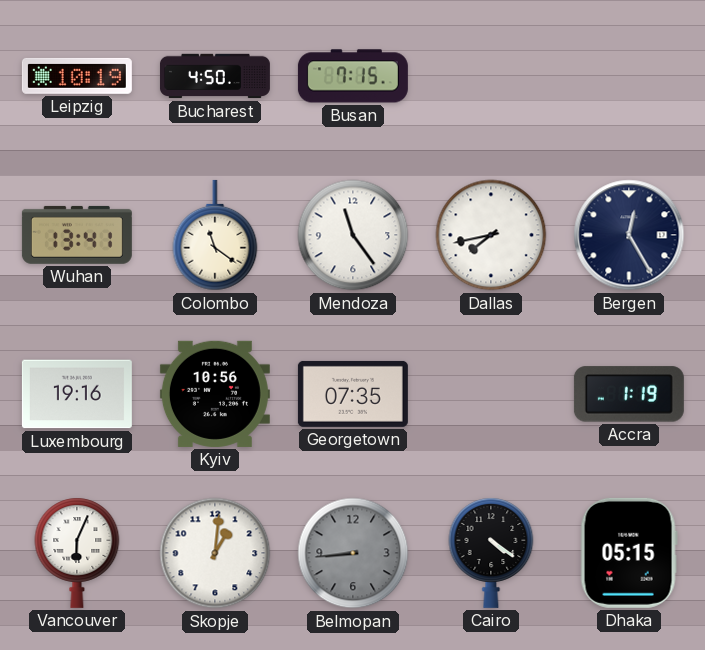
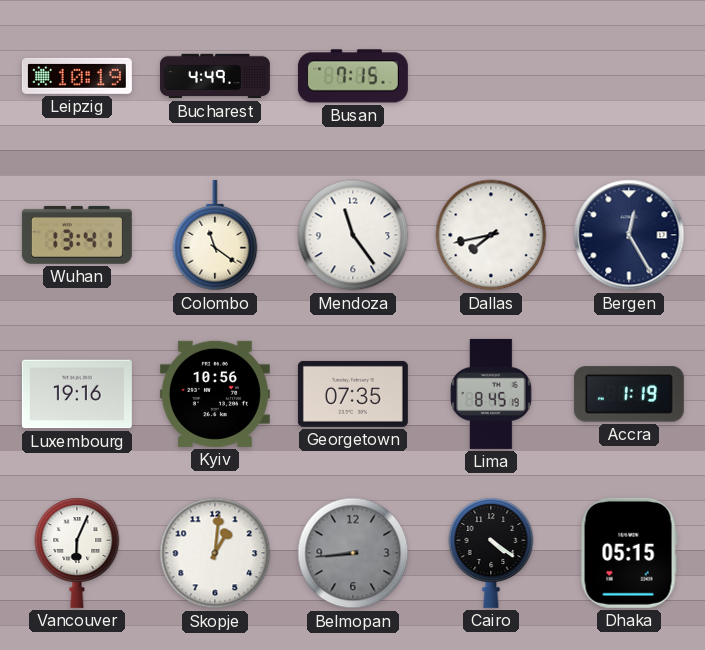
Bucharest: 4:50 -> 4:49
Lima: none -> 8:45
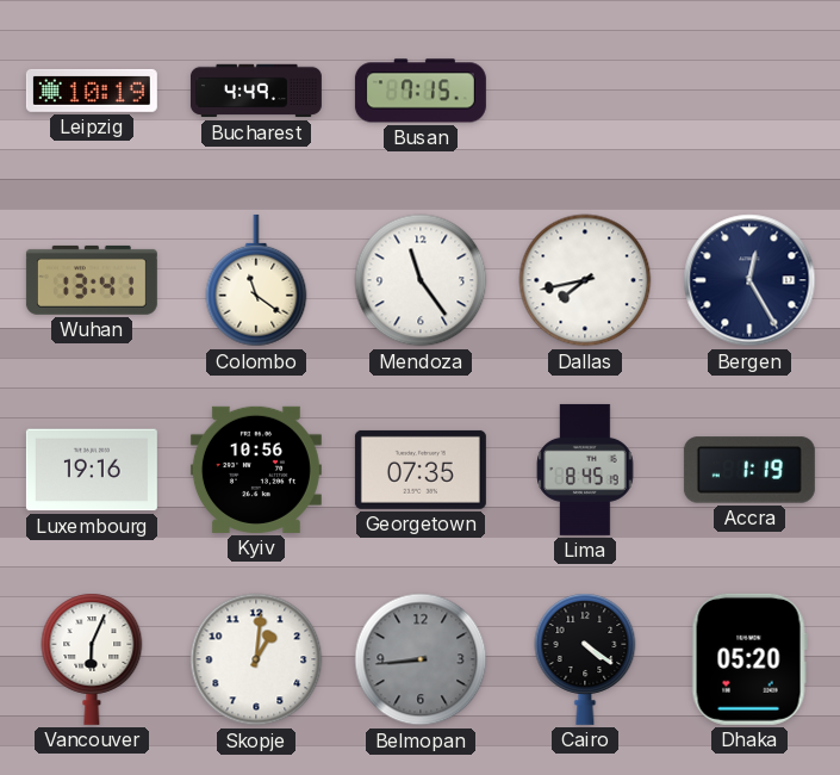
Dhaka: 05:15 -> 05:20
